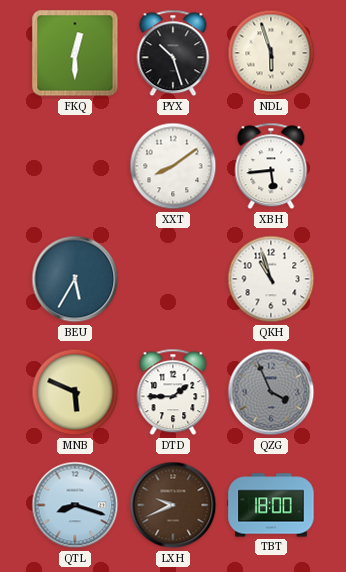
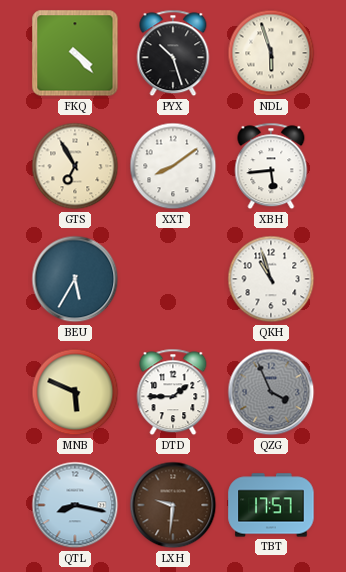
FKQ: 12:30 -> 4:23
GTS: none -> 6:55
QTL: 8:18 -> 8:17
LXH: 9:41 -> 9:31
TBT: 18:00 -> 17:57
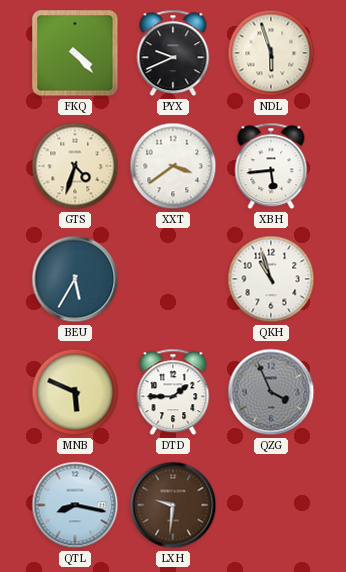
PYX: 10:27 -> 9:41
GTS: 6:55 -> 4:33
XXT: 8:09 -> 3:39
TBT: 17:57 -> none
